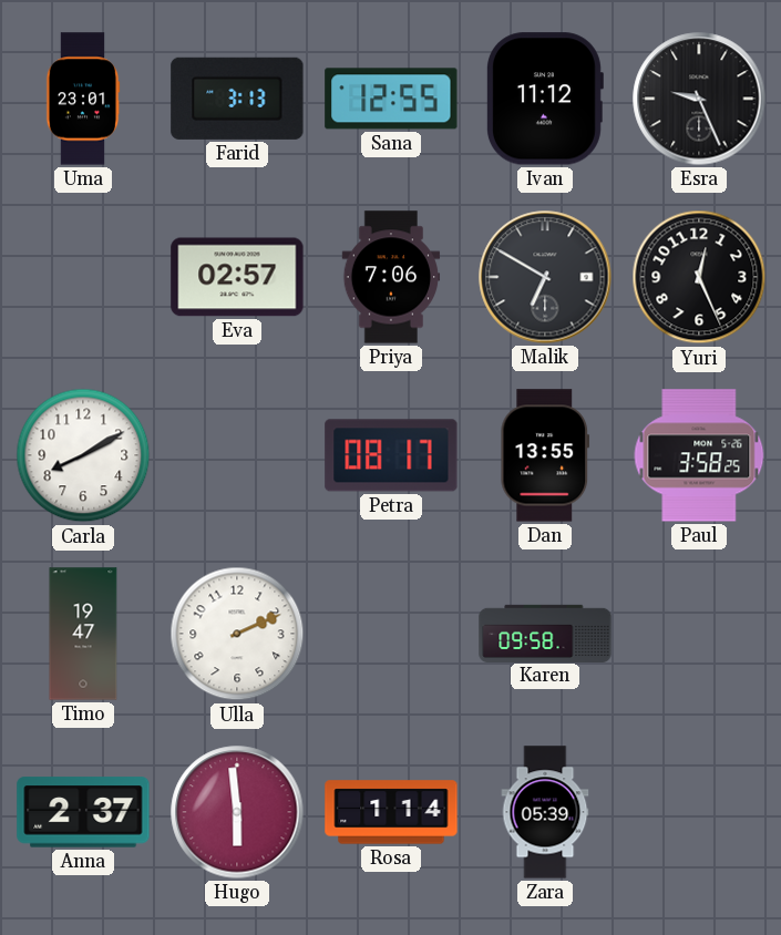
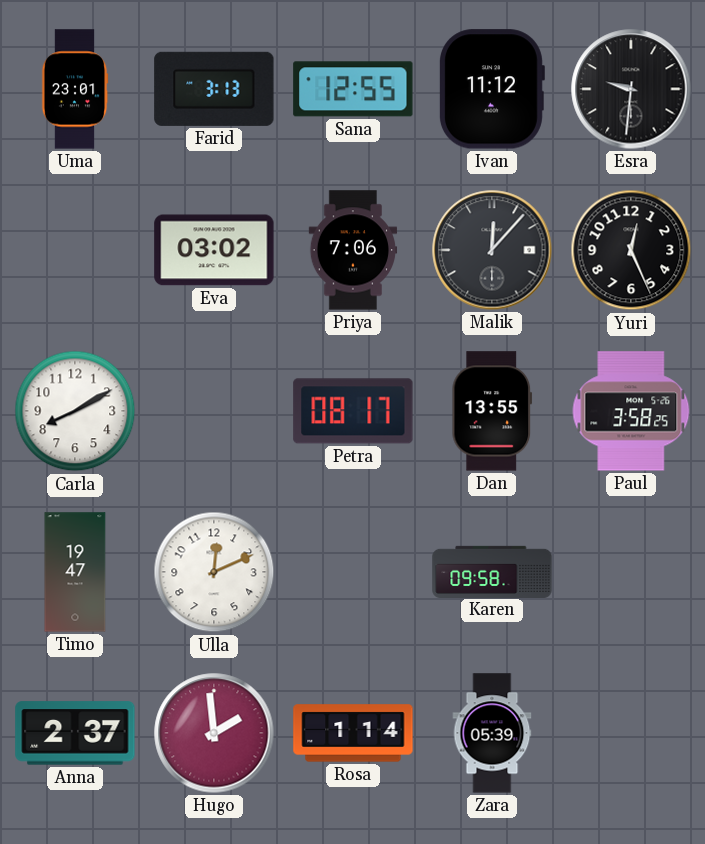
Esra: 9:26 -> 9:31
Eva: 02:57 -> 03:02
Malik: 6:50 -> 12:07
Ulla: 2:11 -> 12:11
Hugo: 5:59 -> 1:59
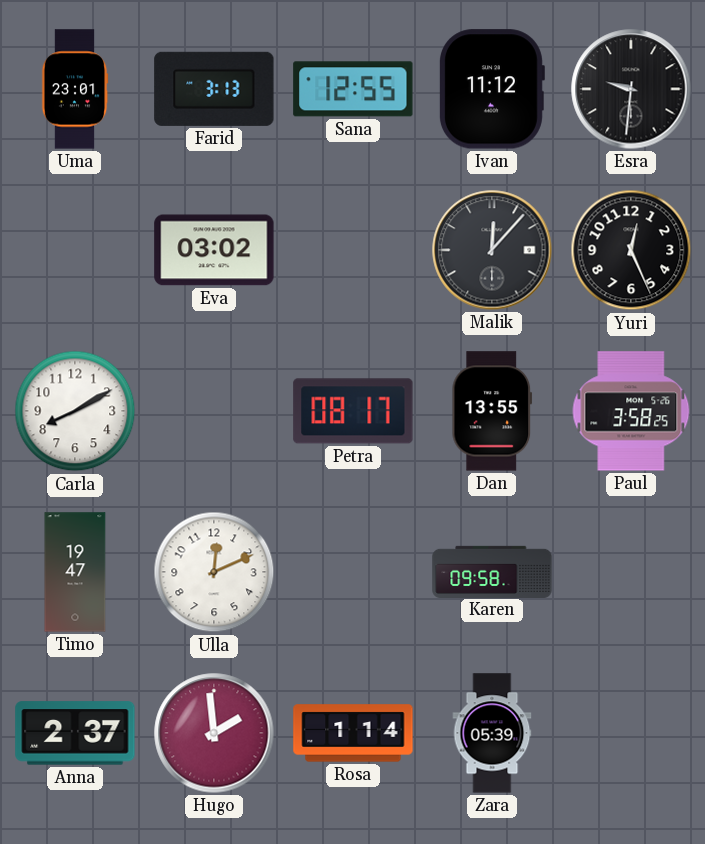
Priya: 7:06 -> none
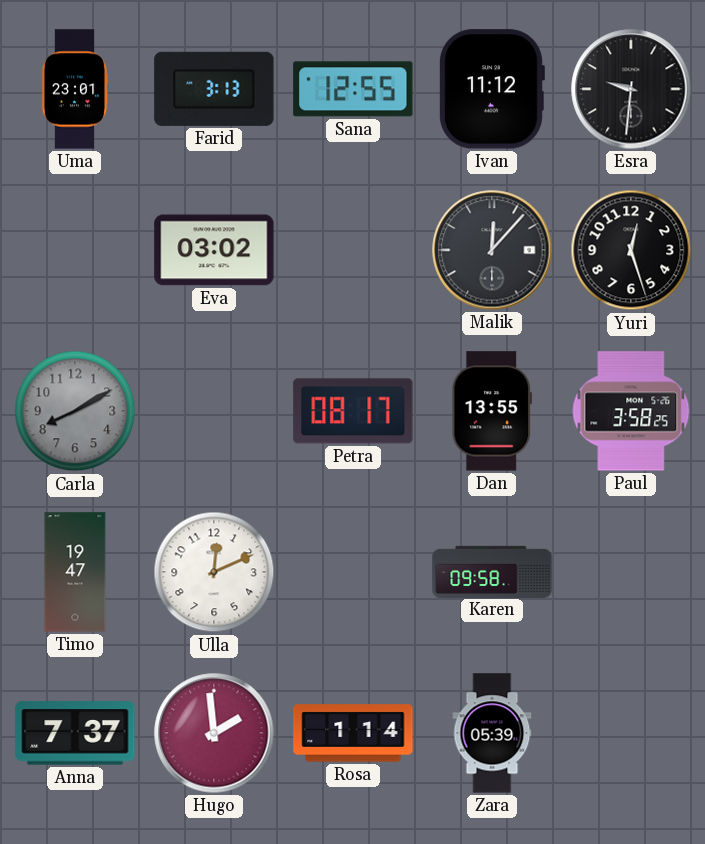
Yuri: 12:26 -> 12:27
Carla dial: white -> grey
Anna: 2:37 -> 7:37
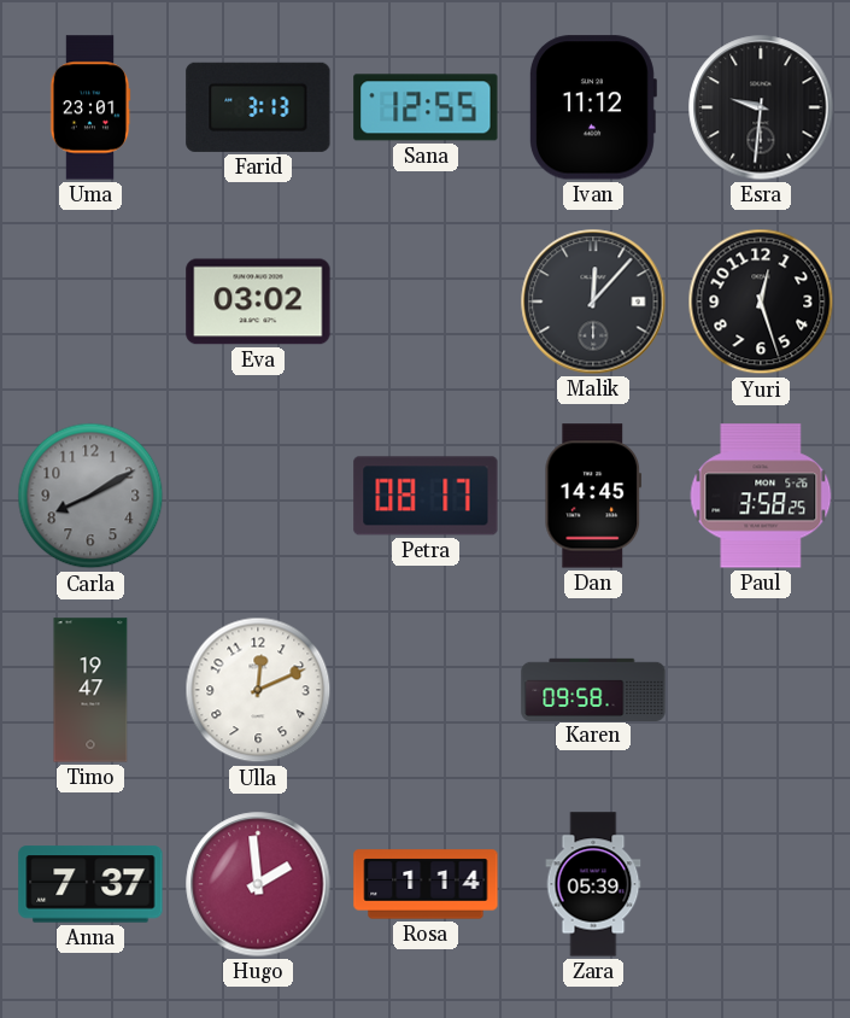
Dan: 13:55 -> 14:45
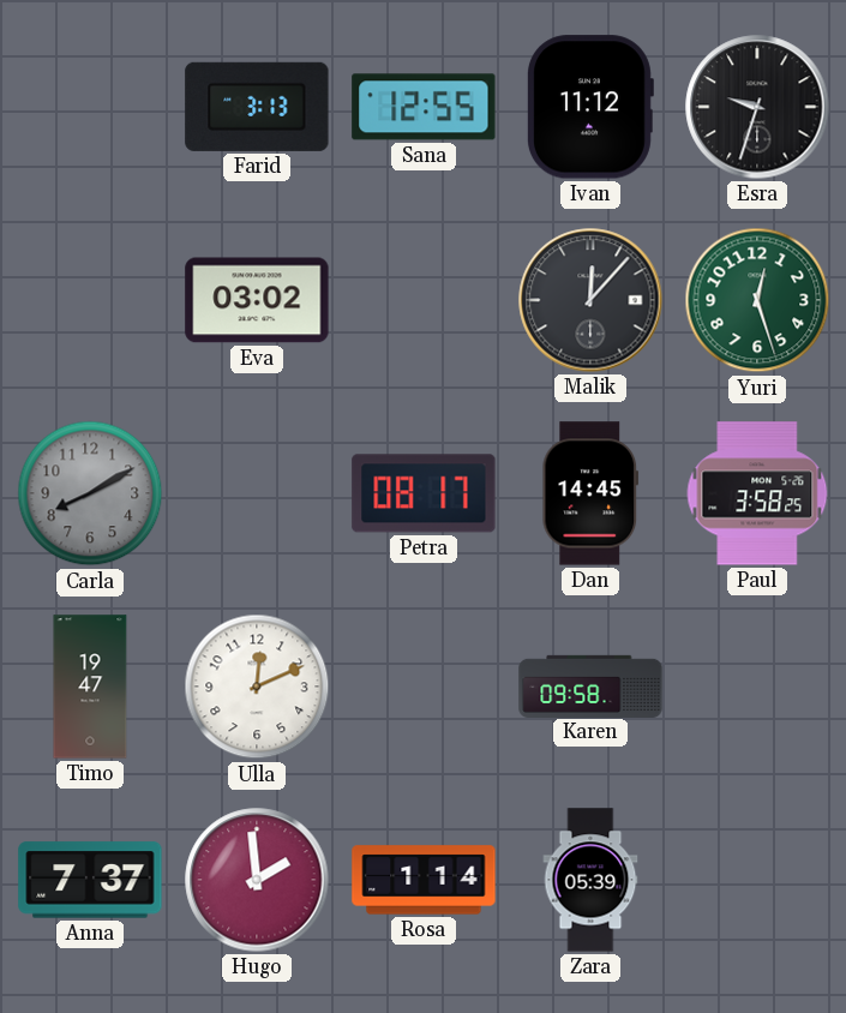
Uma: 23:01 -> none
Esra: 9:31 -> 9:33
Yuri dial: black -> green
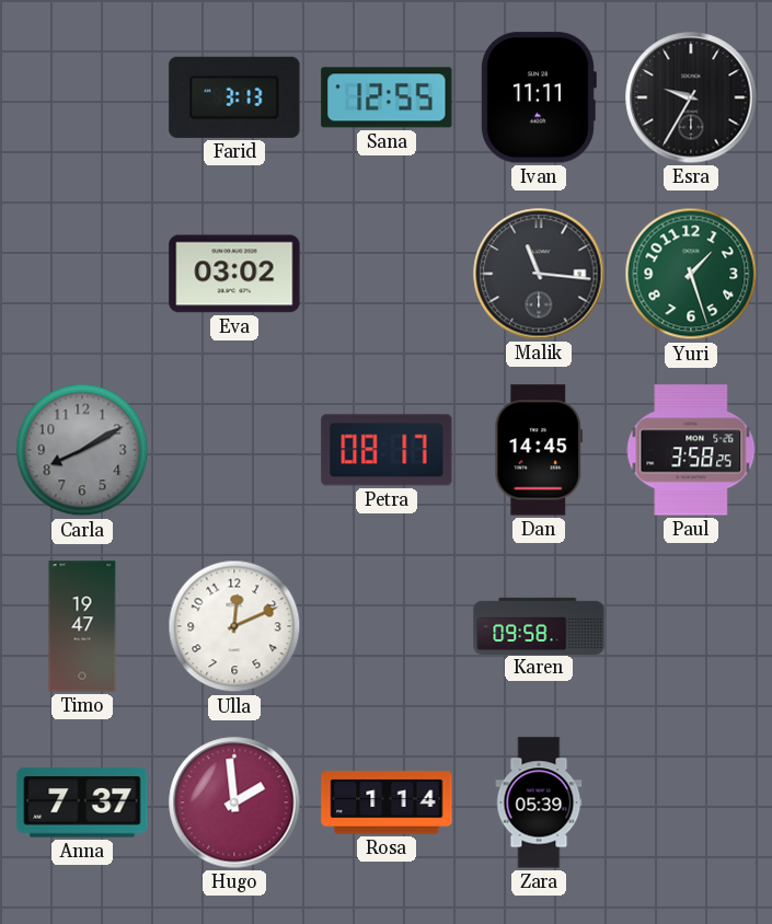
Ivan: 11:12 -> 11:11
Esra: 9:33 -> 9:35
Malik: 12:07 -> 11:16
Yuri: 12:27 -> 1:27
